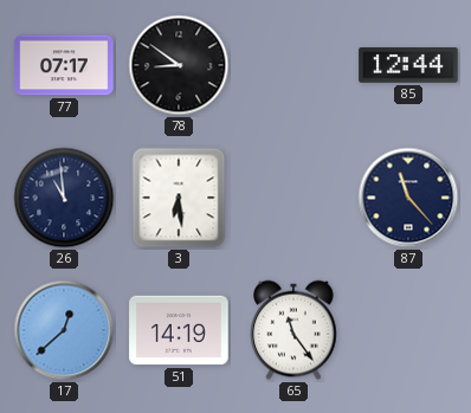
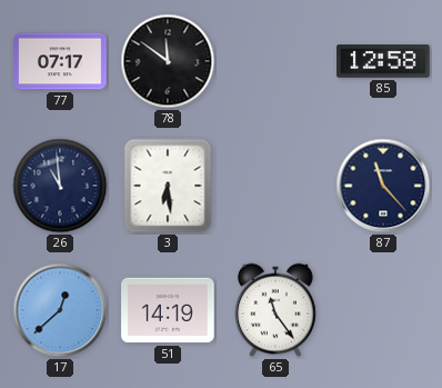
78: 8:51 -> 11:51
85: 12:44 -> 12:58
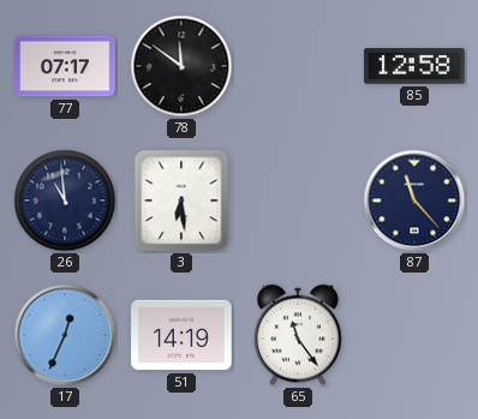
17: 12:38 -> 12:34
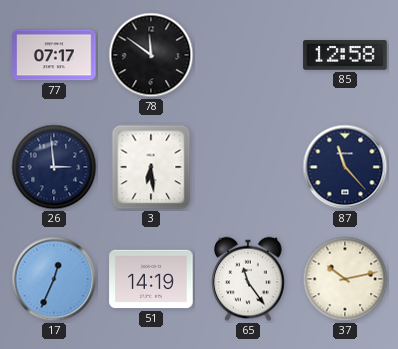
26: 10:59 -> 2:59
37: none -> 10:13
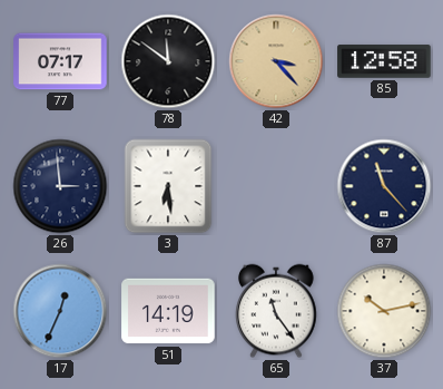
42: none -> 3:23
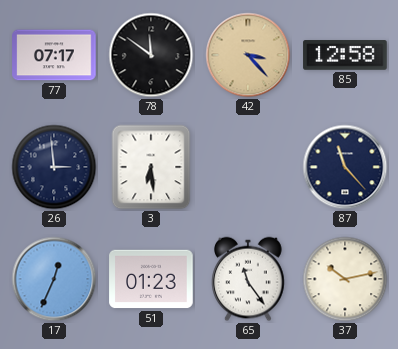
51: 14:19 -> 01:23
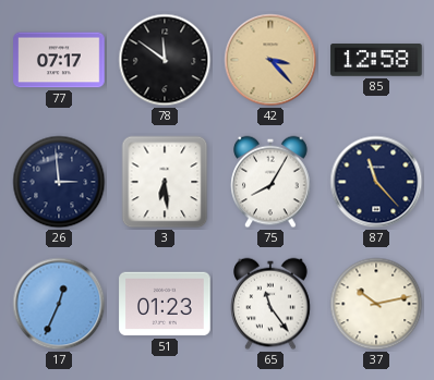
75: none -> 8:05
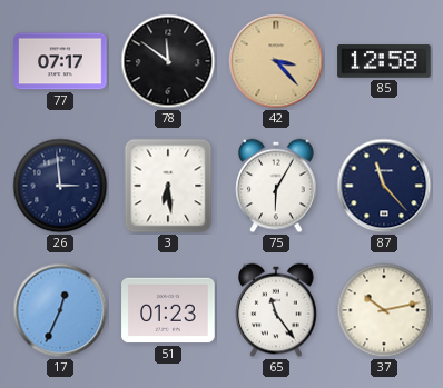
75: 8:05 -> 6:05
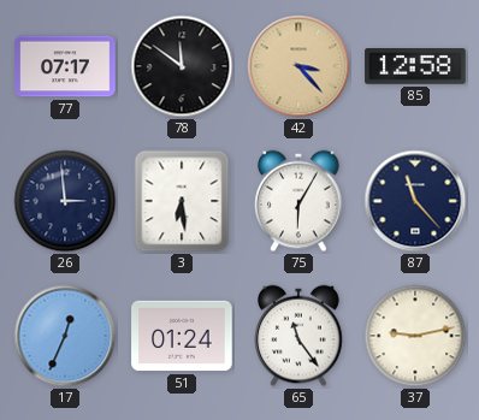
51: 01:23 -> 01:24
37: 10:13 -> 9:13
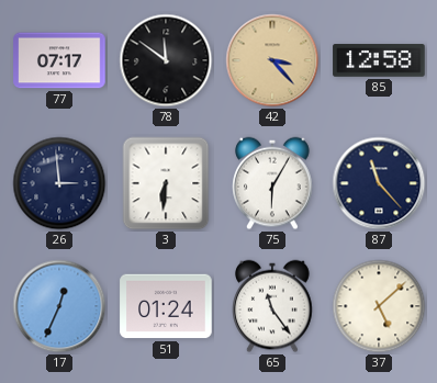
3: 6:29 -> 6:31
37: 9:13 -> 5:08
